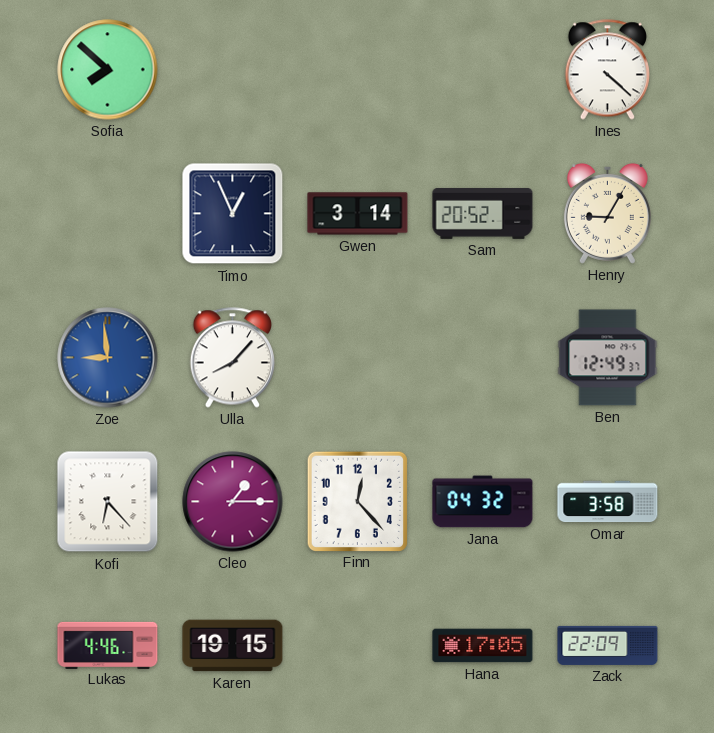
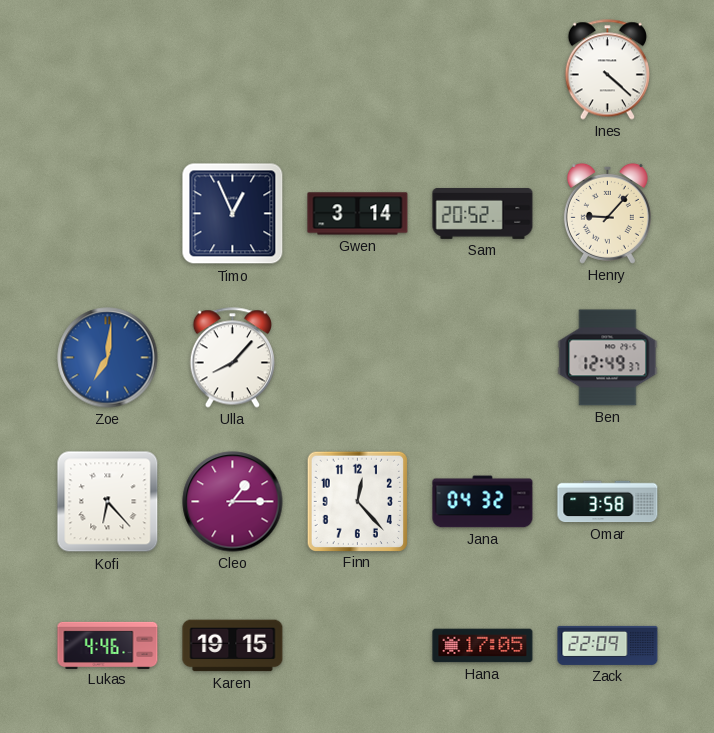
Sofia: 7:52 -> none
Henry: 9:05 -> 9:07
Zoe: 8:59 -> 7:01
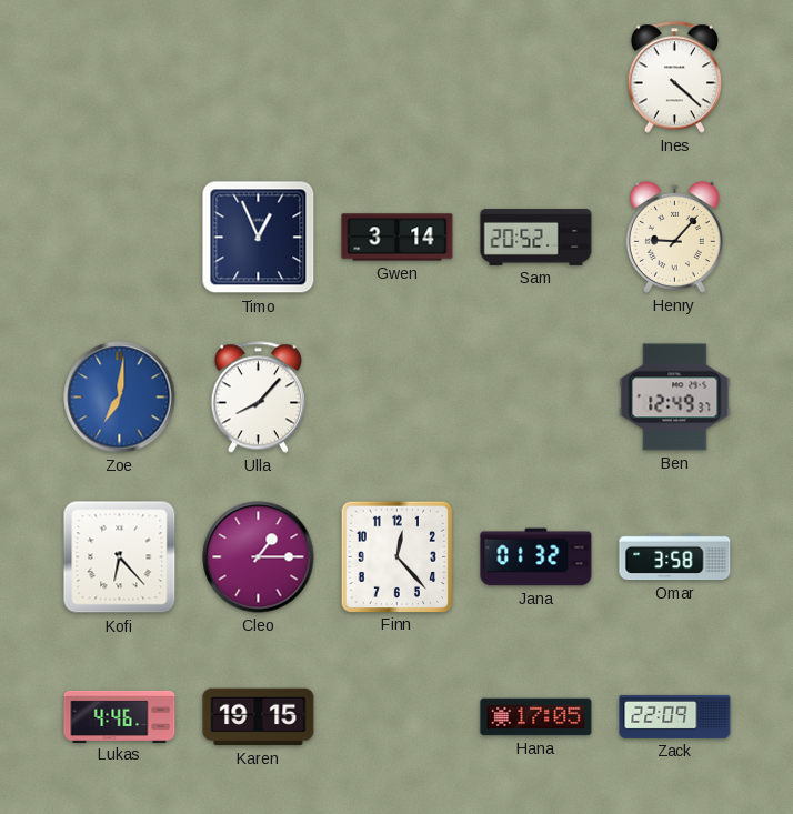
Jana: 04:32 -> 01:32
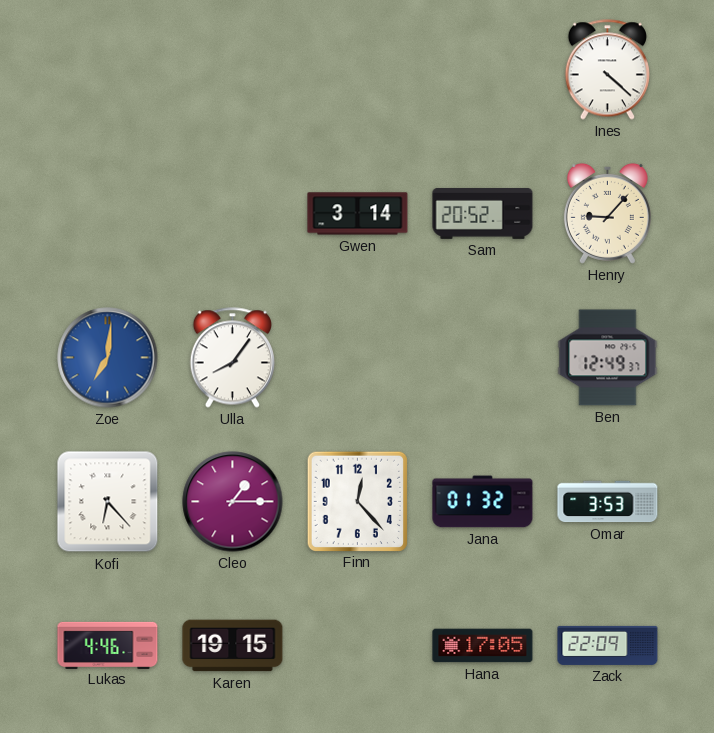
Timo: 12:56 -> none
Ulla: 8:07 -> 8:06
Omar: 3:58 -> 3:53
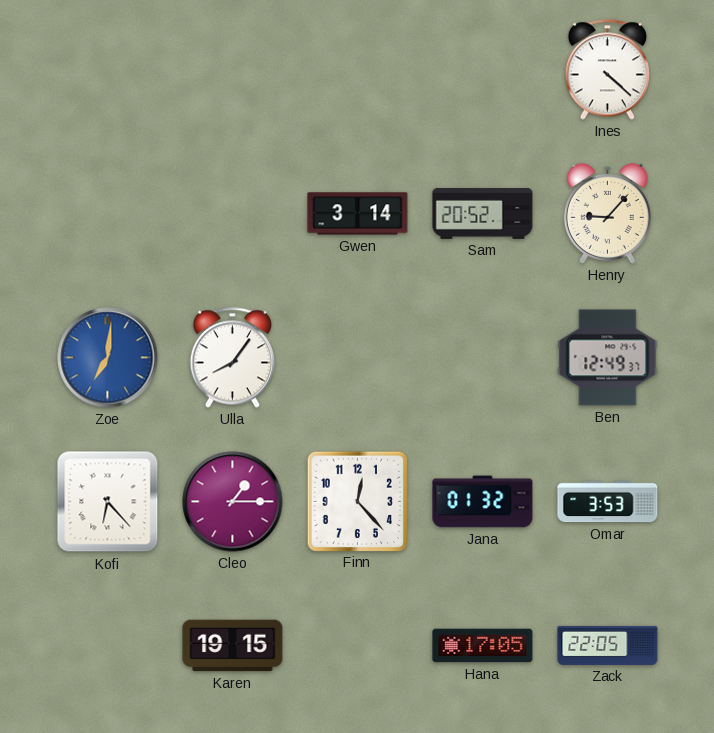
Lukas: 4:46 -> none
Zack: 22:09 -> 22:05
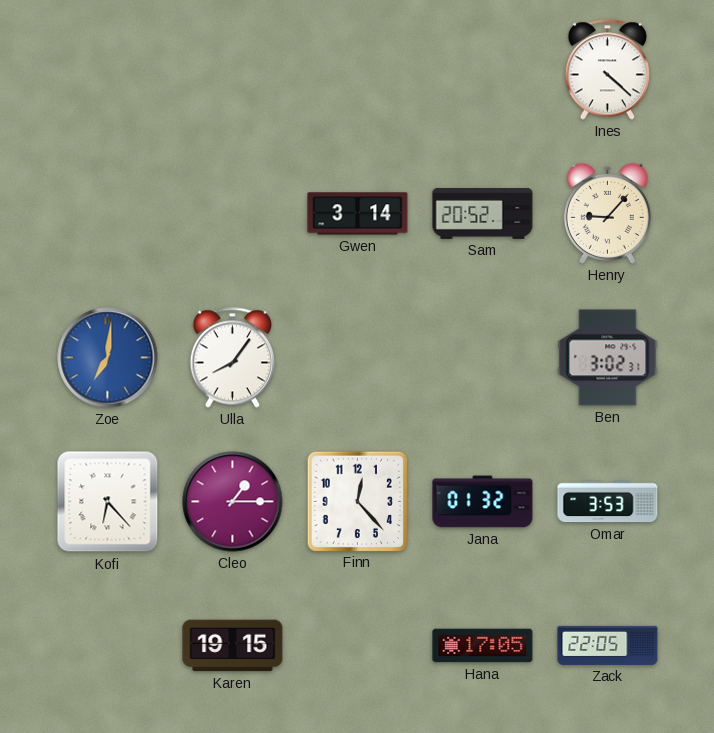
Ben: 12:49 -> 3:02
